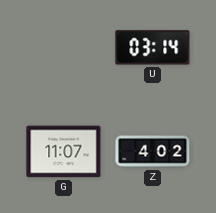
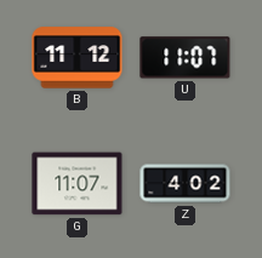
B: none -> 11:12
U: 03:14 -> 11:07
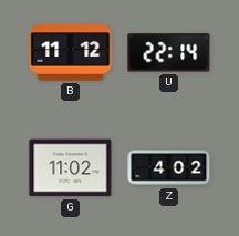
U: 11:07 -> 22:14
G: 11:07 -> 11:02
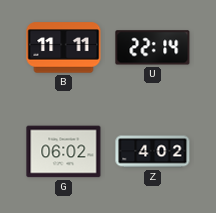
B: 11:12 -> 11:11
G: 11:02 -> 06:02
